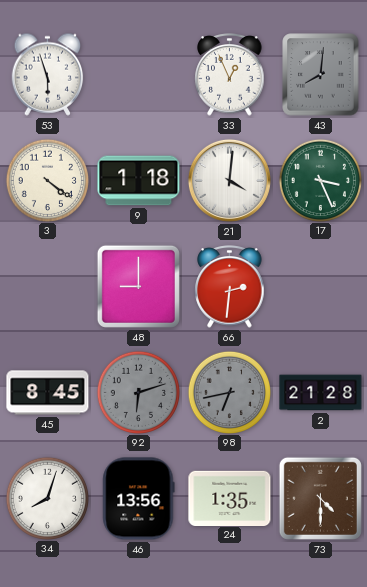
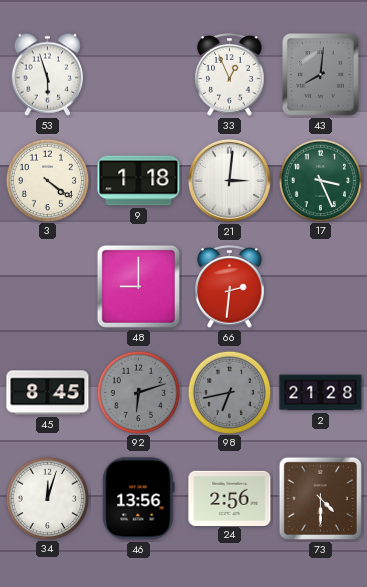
21: 4:01 -> 3:01
34: 8:03 -> 12:03
24: 1:35 -> 2:56
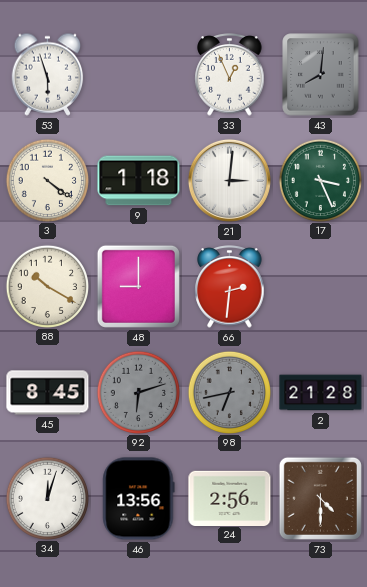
88: none -> 10:20
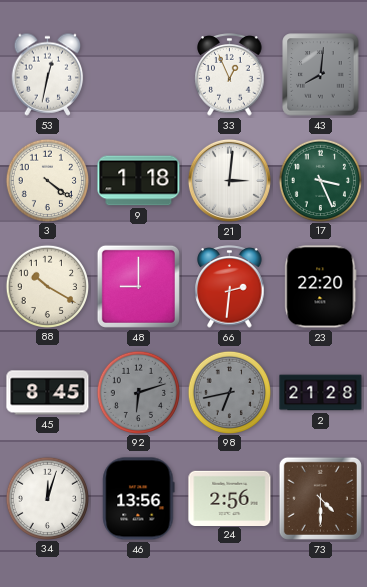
53: 5:57 -> 12:32
23: none -> 22:20
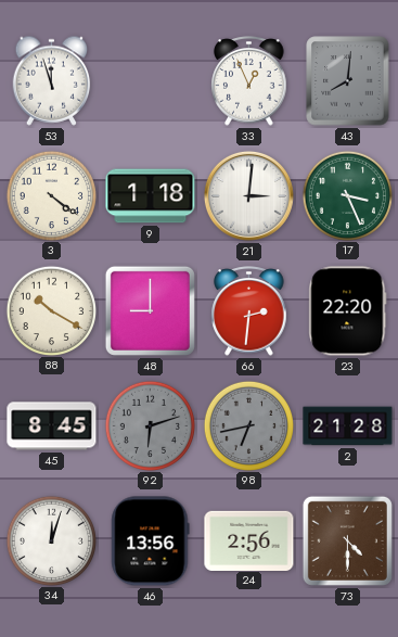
53: 12:32 -> 11:57
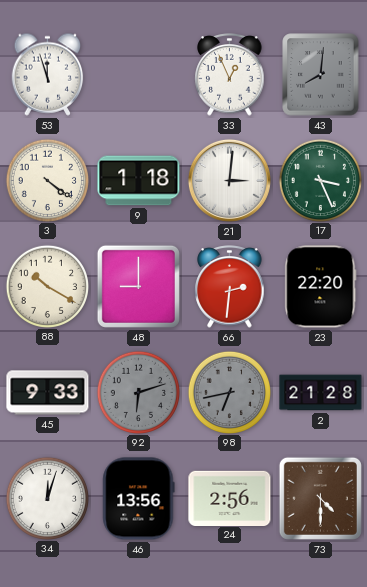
45: 8:45 -> 9:33
